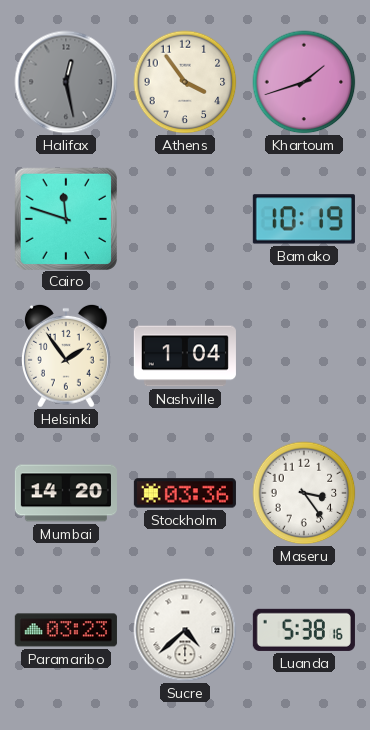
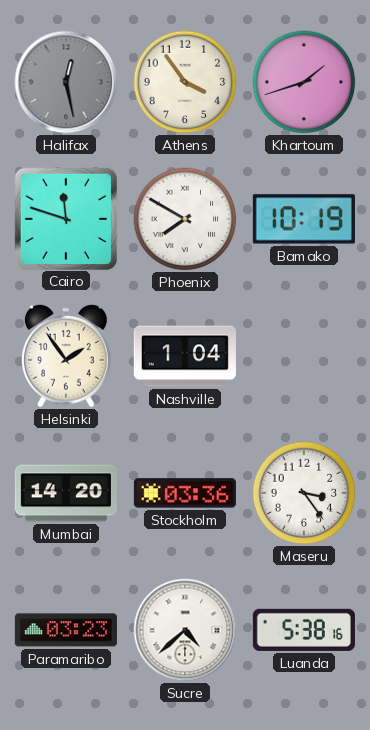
Phoenix: none -> 7:50
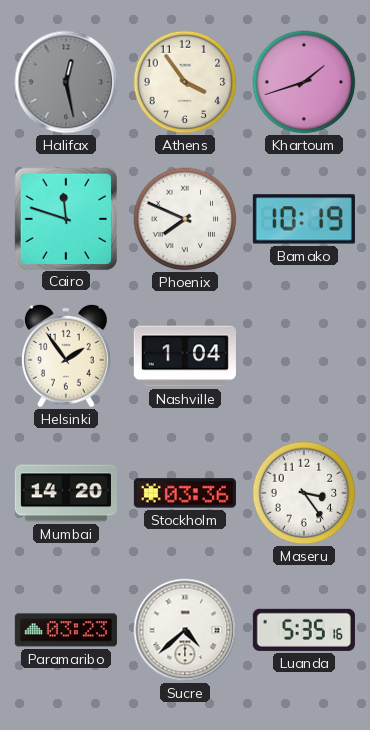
Phoenix: 7:50 -> 7:49
Luanda: 5:38 -> 5:35
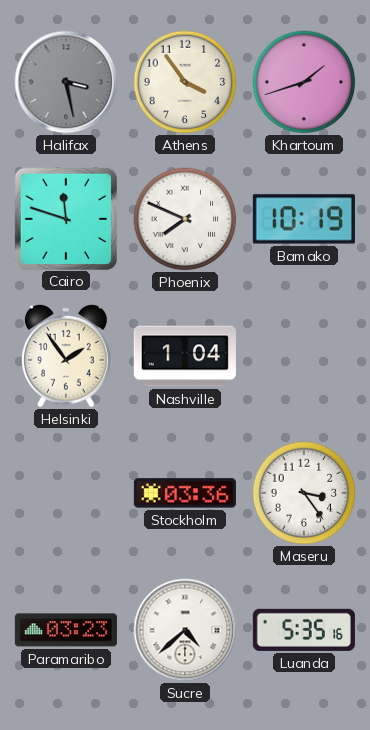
Halifax: 12:28 -> 3:28
Mumbai: 14:20 -> none
